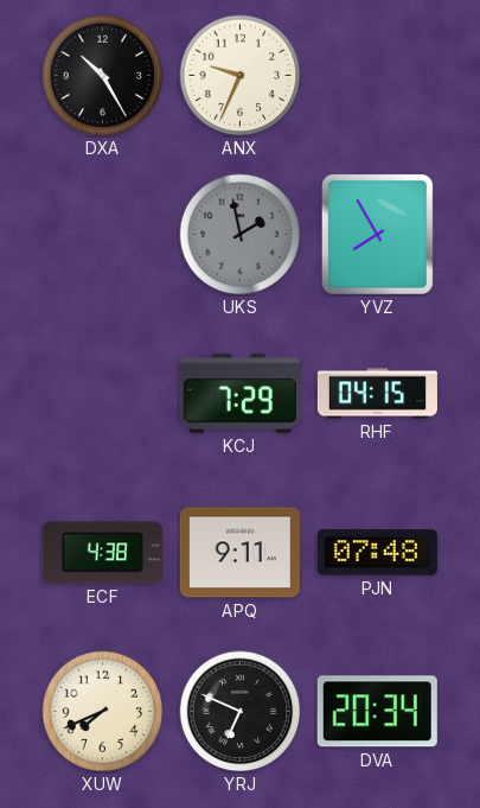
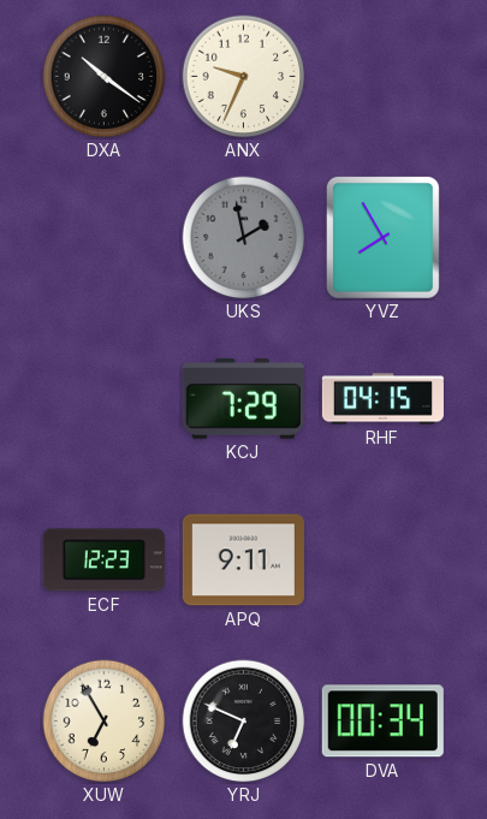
DXA: 10:25 -> 10:21
ECF: 4:38 -> 12:23
PJN: 07:48 -> none
XUW: 7:41 -> 6:55
DVA: 20:34 -> 00:34
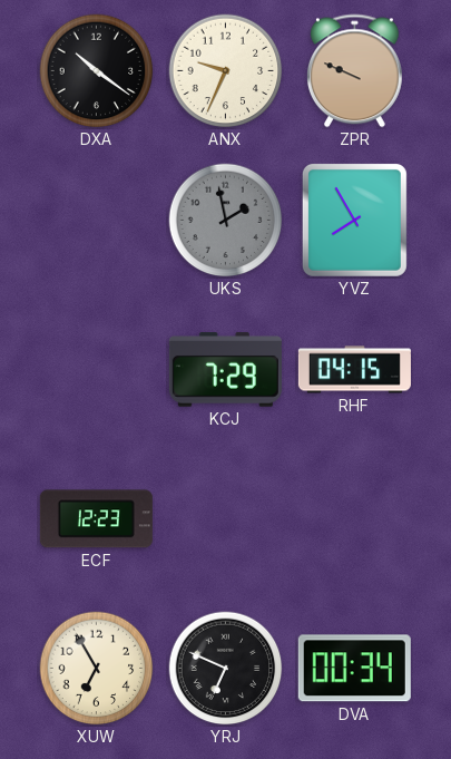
ZPR: none -> 9:49
APQ: 9:11 -> none
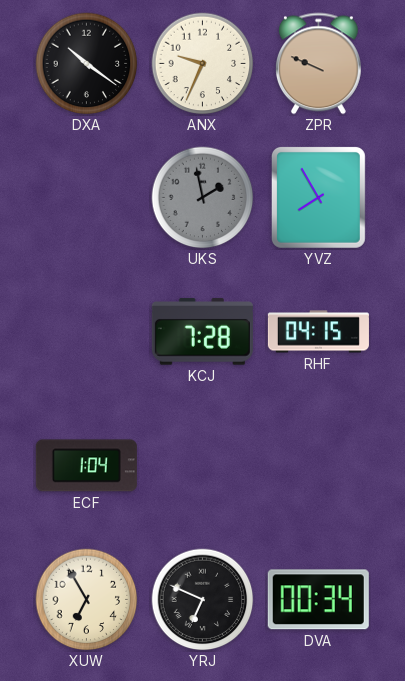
KCJ: 7:29 -> 7:28
ECF: 12:23 -> 1:04
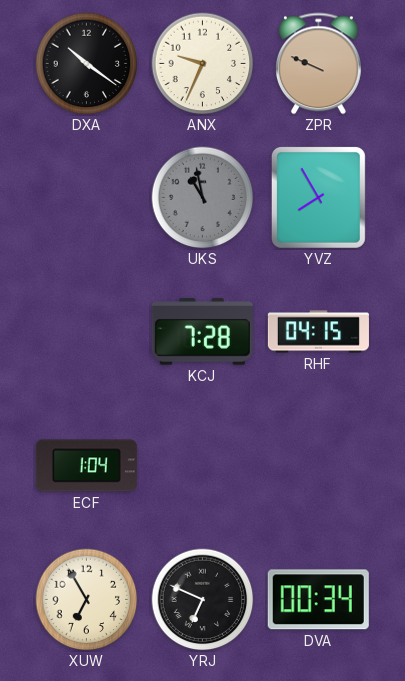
UKS: 1:58 -> 10:58
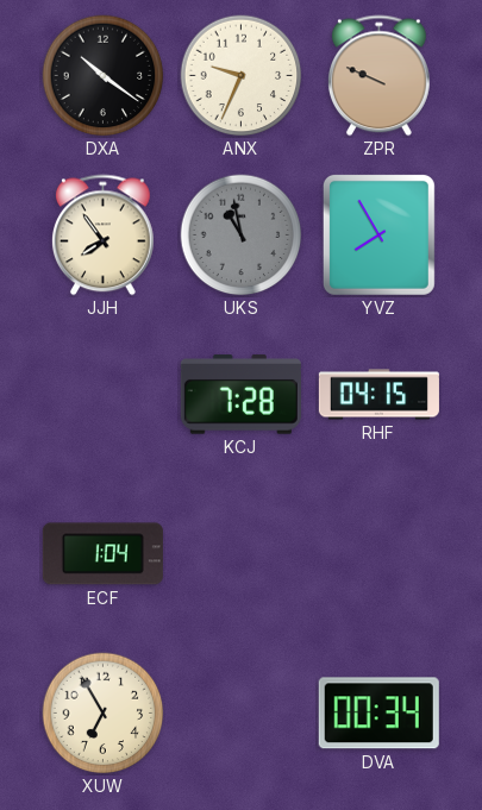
JJH: none -> 7:54
YRJ: 6:49 -> none
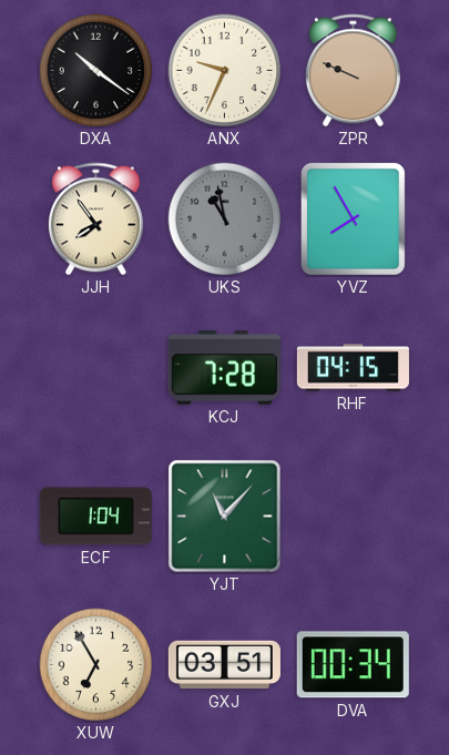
YJT: none -> 11:07
GXJ: none -> 03:51
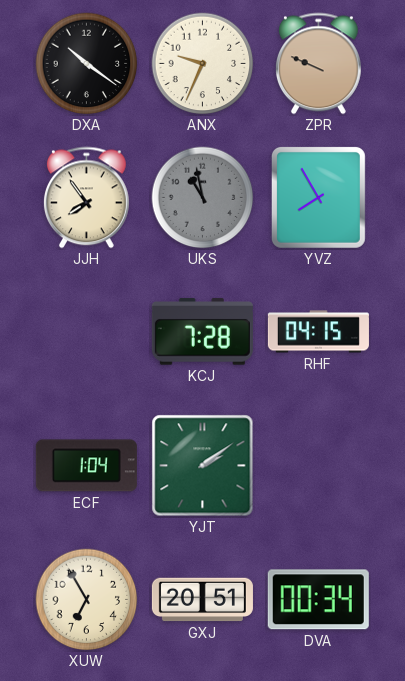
YJT: 11:07 -> 2:09
GXJ: 03:51 -> 20:51
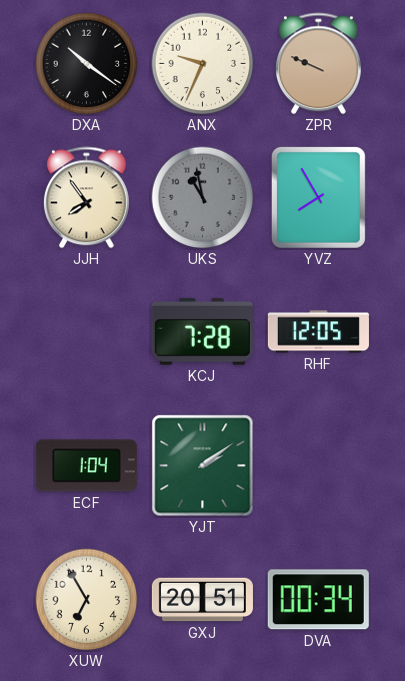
RHF: 04:15 -> 12:05
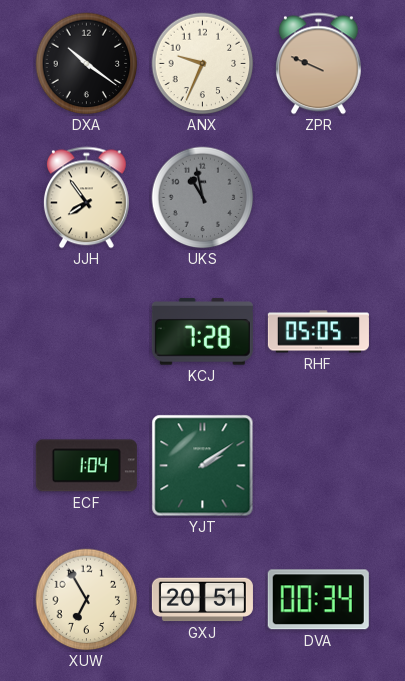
YVZ: 7:55 -> none
RHF: 12:05 -> 05:05
